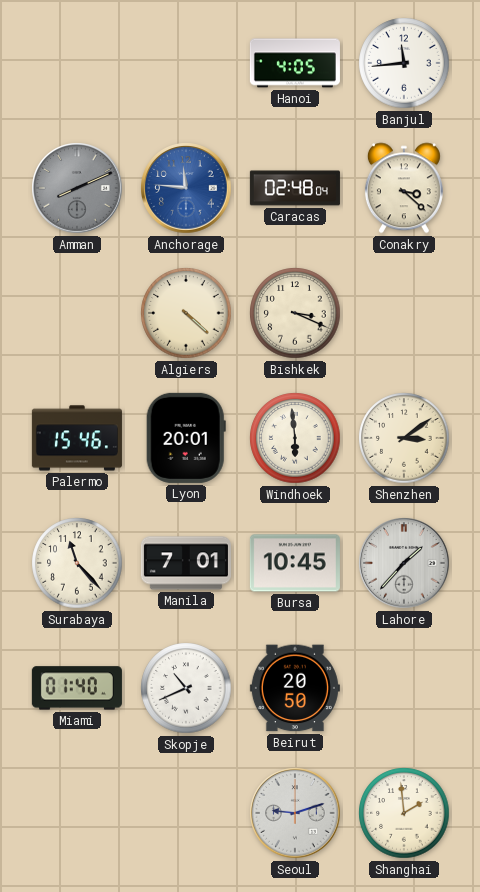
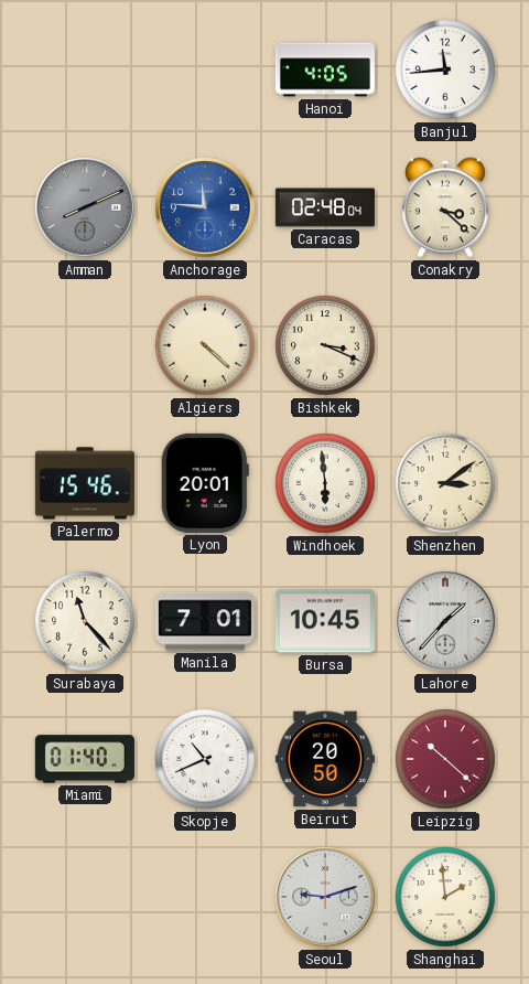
Leipzig: none -> 10:22
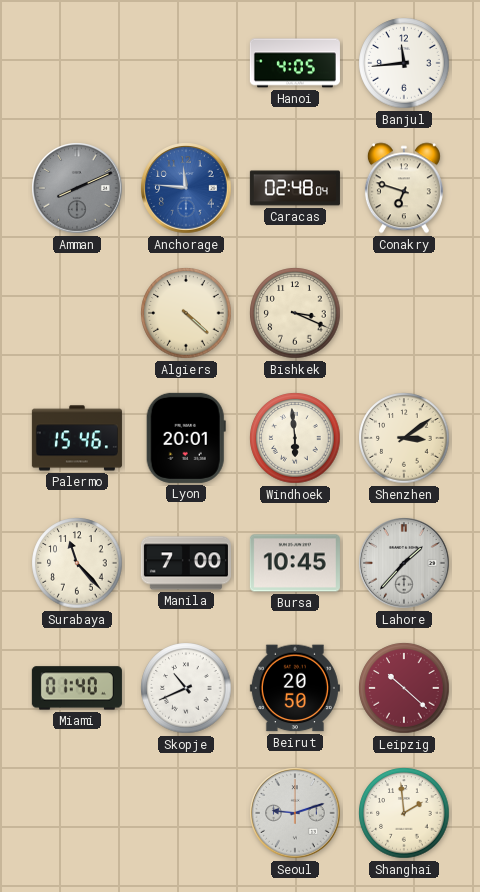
Conakry: 3:22 -> 6:48
Manila: 7:01 -> 7:00
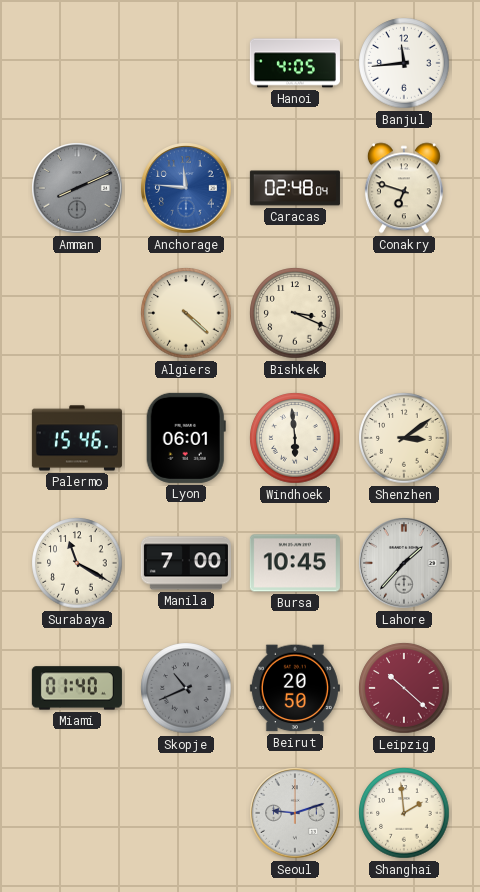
Lyon: 20:01 -> 06:01
Surabaya: 11:23 -> 11:20
Skopje dial: white -> grey
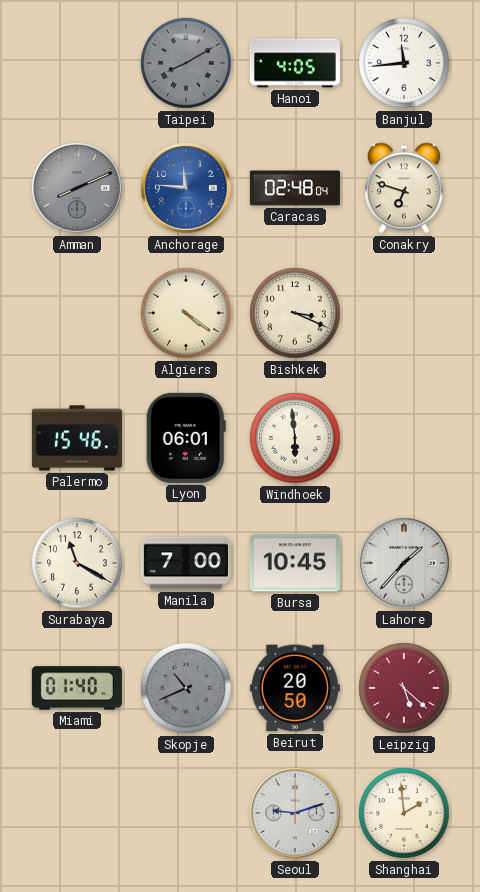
Taipei: none -> 8:10
Algiers: 4:22 -> 4:21
Shenzhen: 3:09 -> none
Leipzig: 10:22 -> 5:22
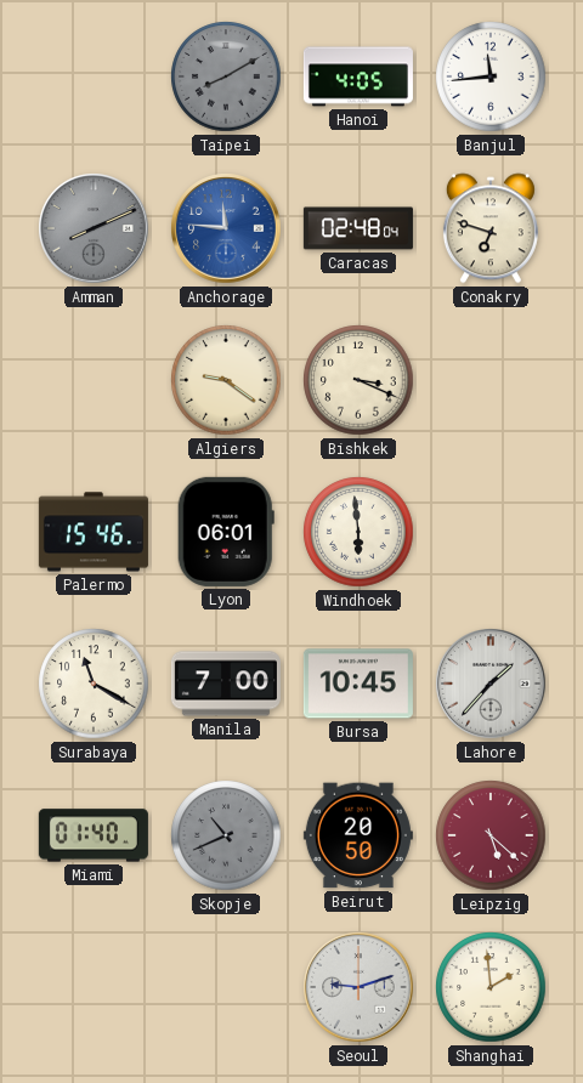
Algiers: 4:21 -> 9:21
